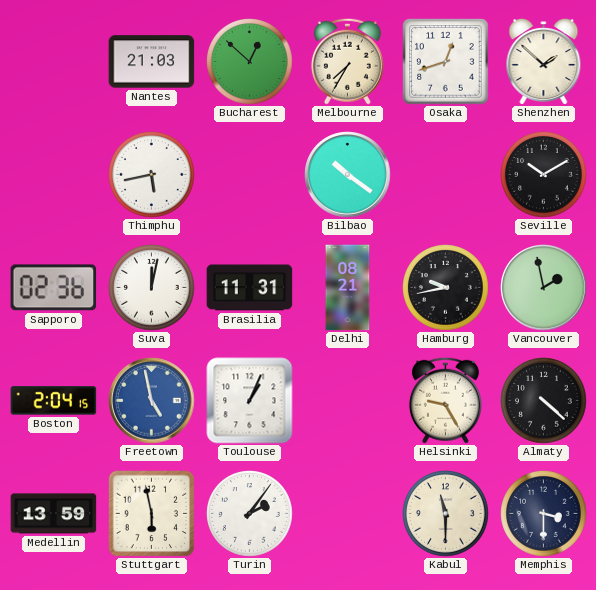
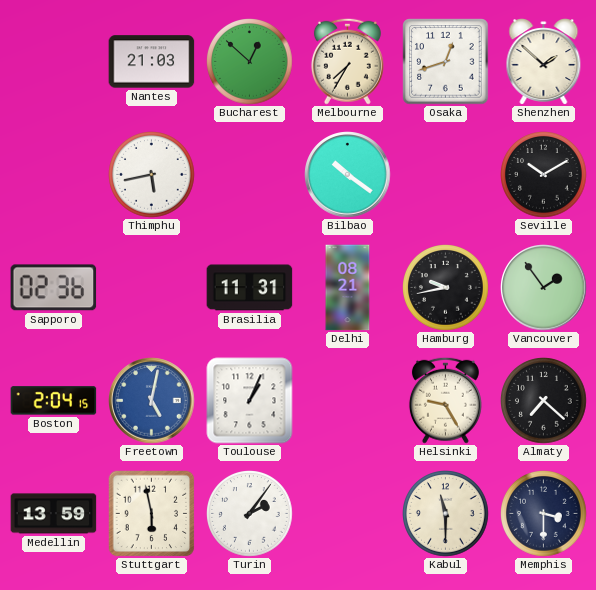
Suva: 12:02 -> none
Vancouver: 1:58 -> 1:54
Freetown: 4:58 -> 5:02
Almaty: 4:22 -> 7:22
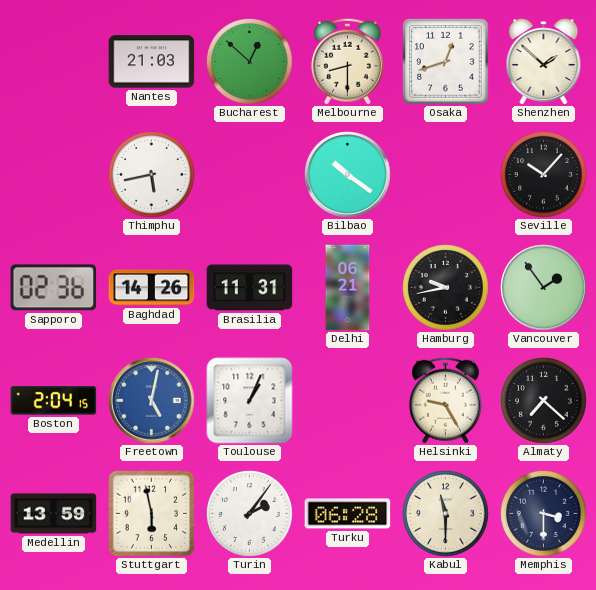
Melbourne: 7:35 -> 8:30
Seville: 10:10 -> 10:07
Baghdad: none -> 14:26
Delhi: 08:21 -> 06:21
Turku: none -> 06:28
